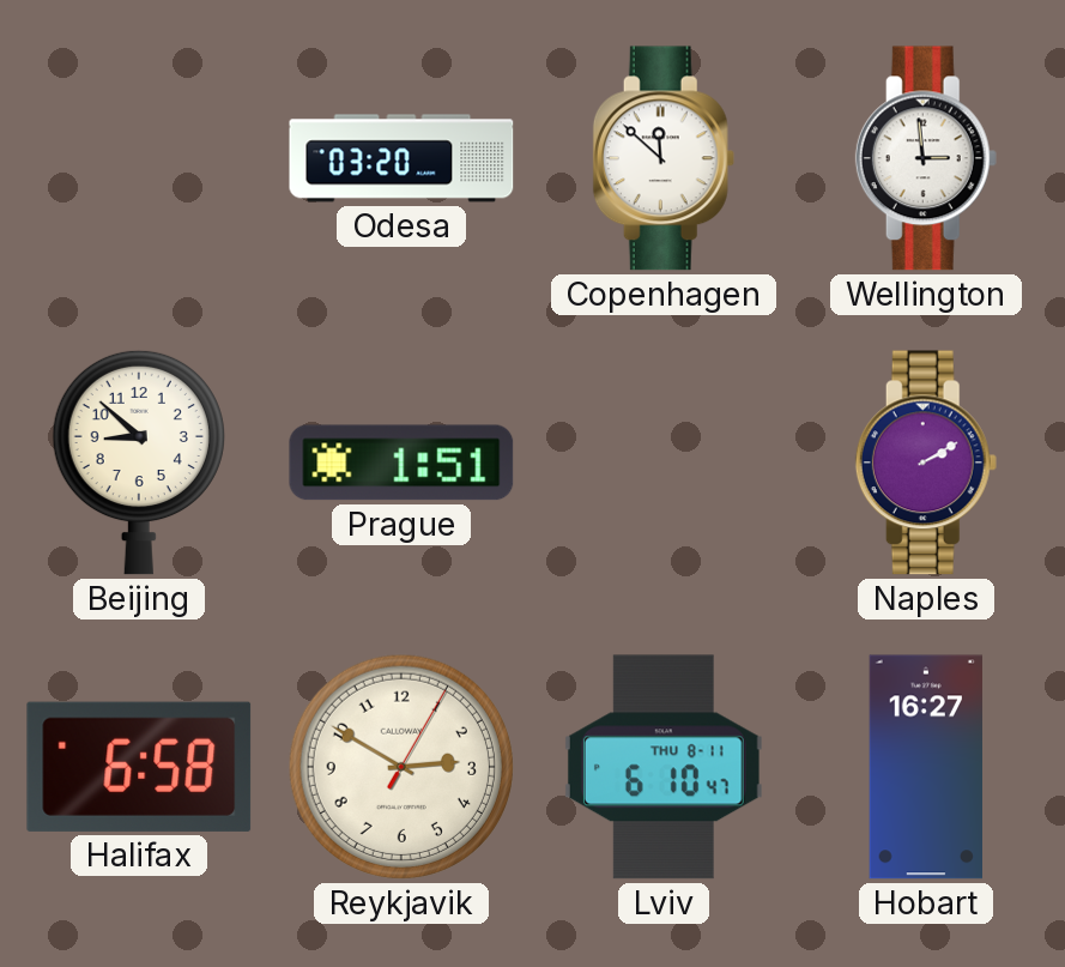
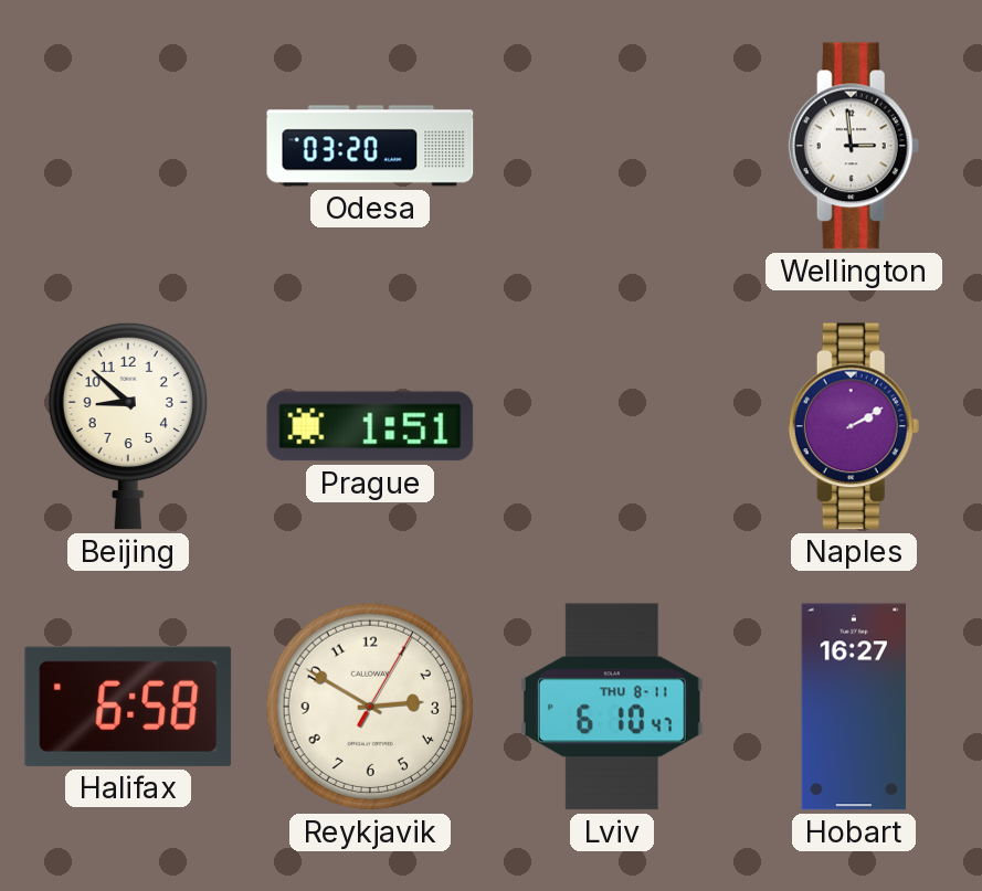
Copenhagen: 11:52 -> none
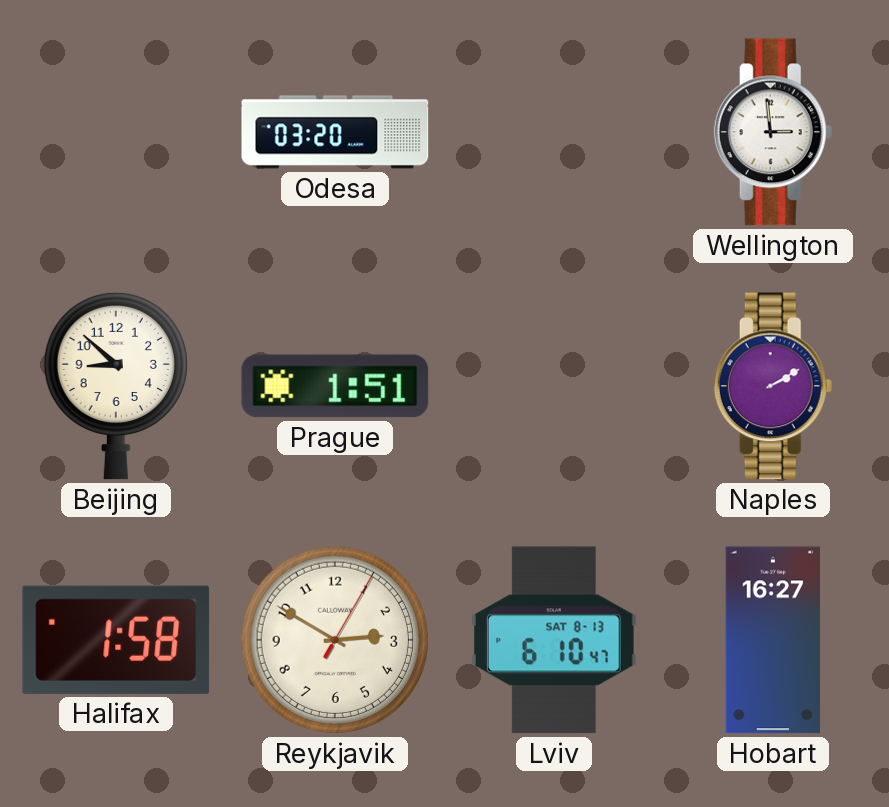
Halifax: 6:58 -> 1:58
Lviv date: THU 8-11 -> SAT 8-13
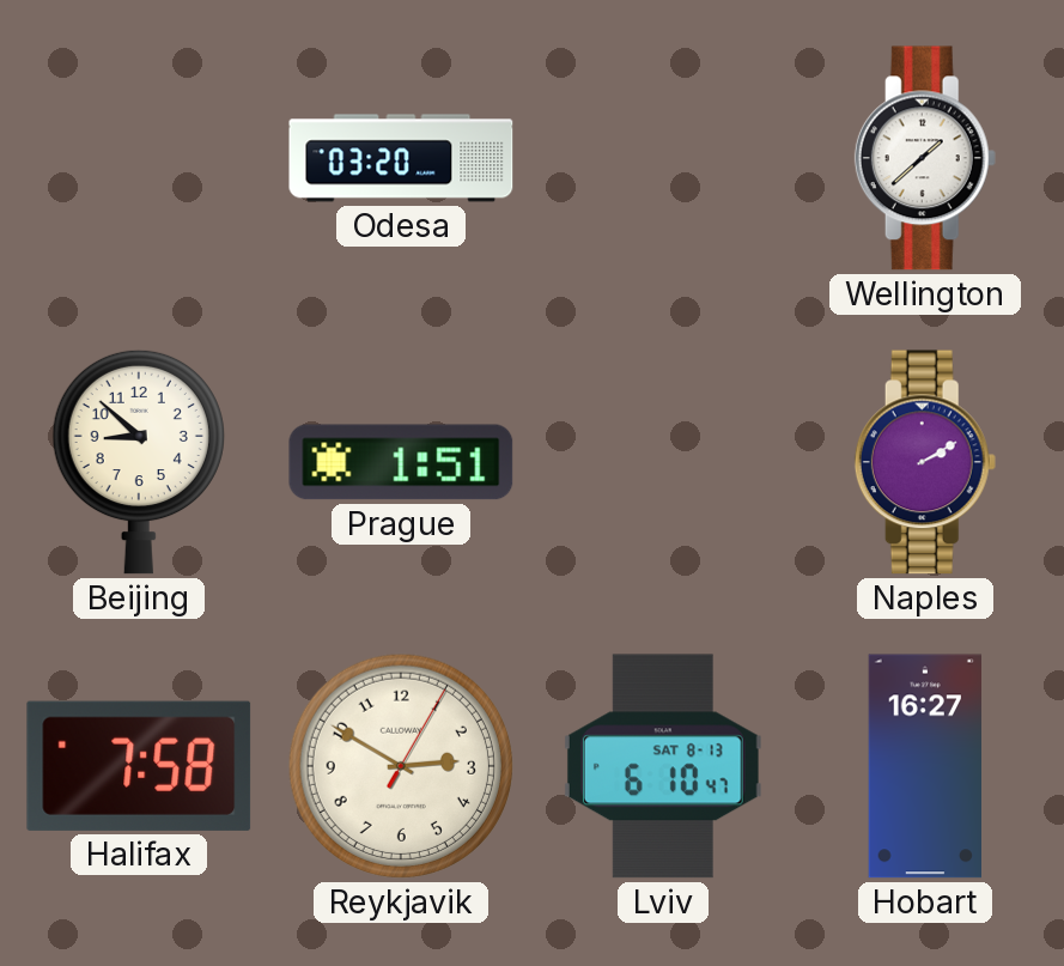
Wellington: 2:59 -> 1:38
Halifax: 1:58 -> 7:58
